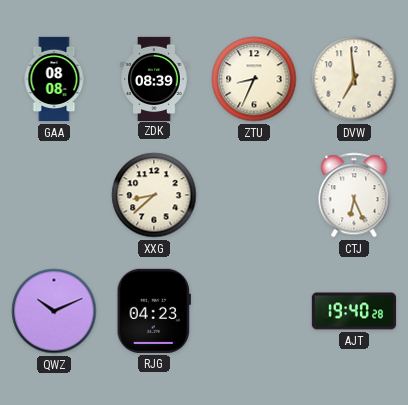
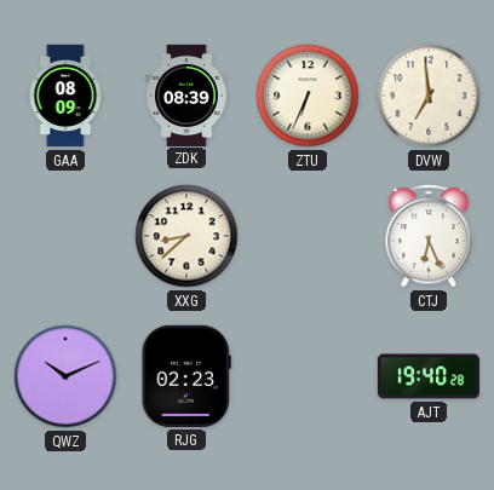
GAA: 08:08 -> 08:09
ZTU: 8:34 -> 6:34
RJG: 04:23 -> 02:23
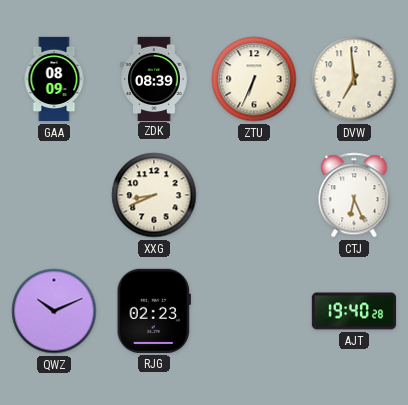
XXG: 8:38 -> 8:41
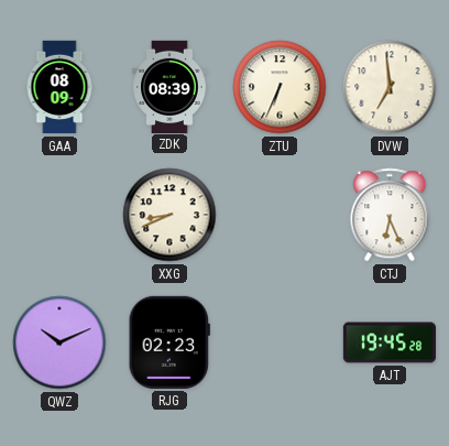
AJT: 19:40 -> 19:45
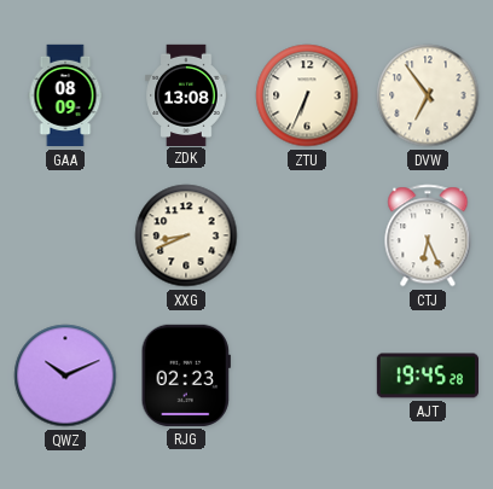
ZDK: 08:39 -> 13:08
DVW: 6:59 -> 6:54
